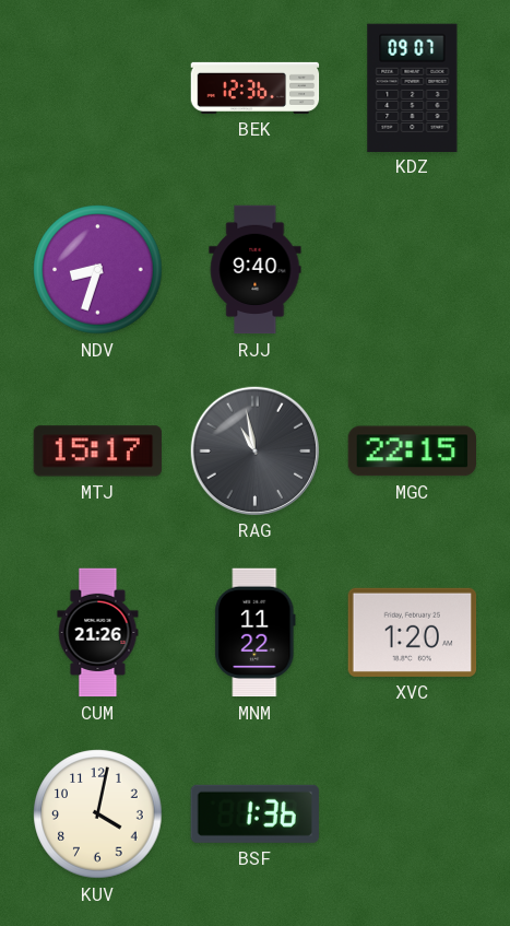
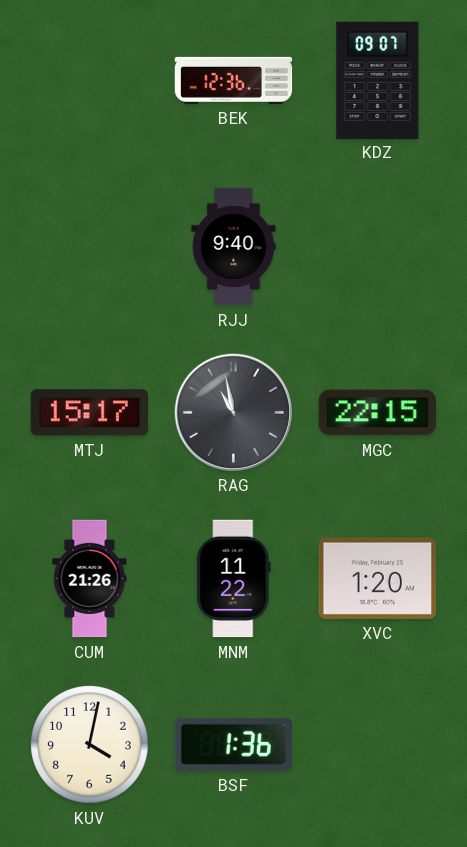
NDV: 8:33 -> none
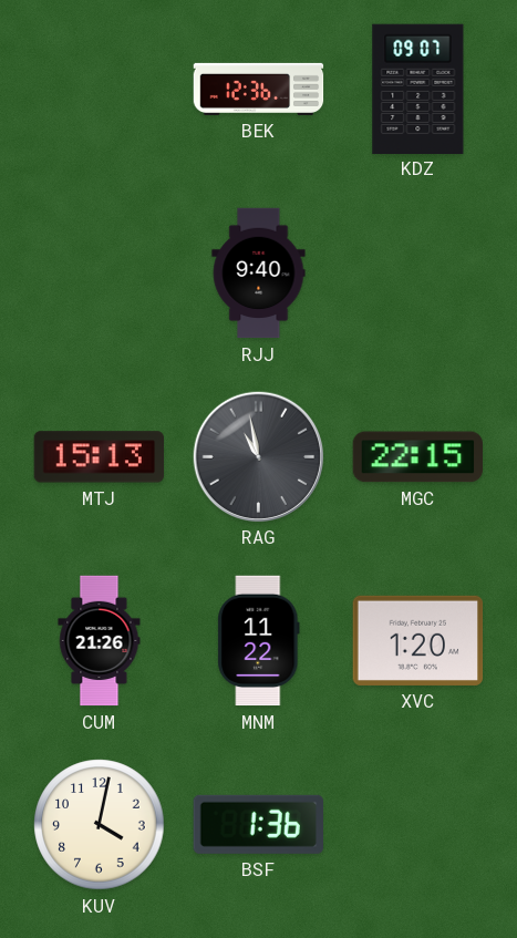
MTJ: 15:17 -> 15:13
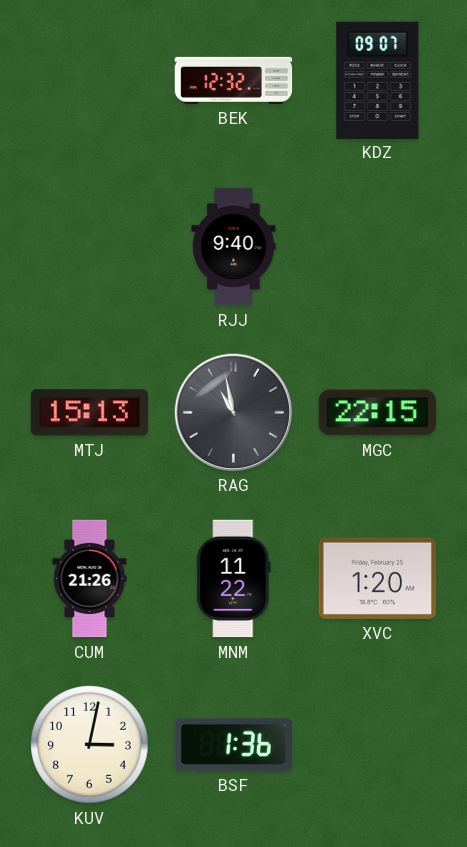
BEK: 12:36 -> 12:32
KUV: 4:02 -> 3:02
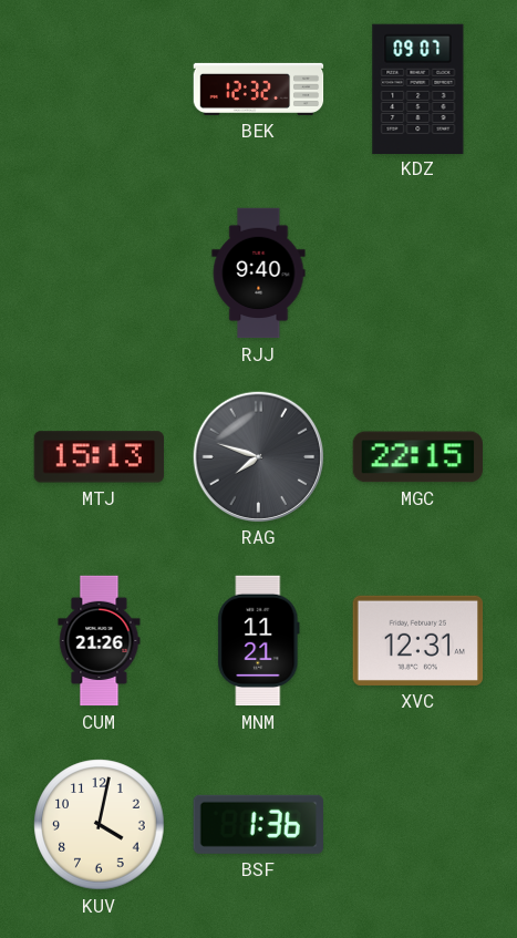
RAG: 10:58 -> 7:48
MNM: 11:22 -> 11:21
XVC: 1:20 -> 12:31
KUV: 3:02 -> 4:02
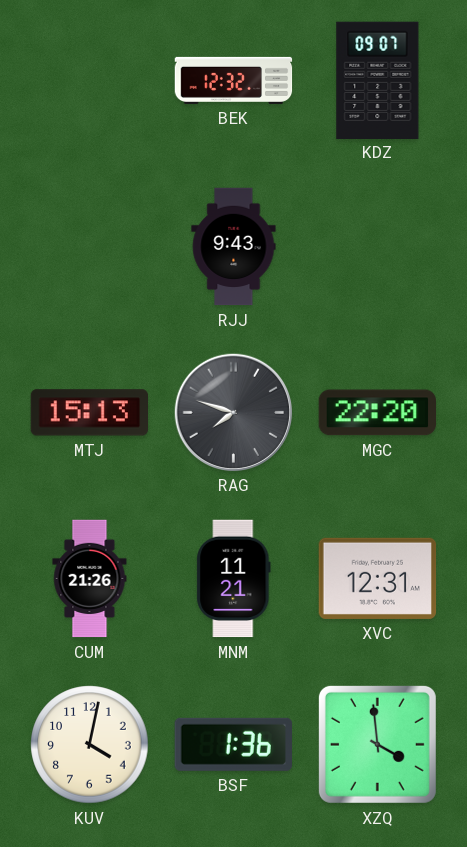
RJJ: 9:40 -> 9:43
MGC: 22:15 -> 22:20
XZQ: none -> 3:59
